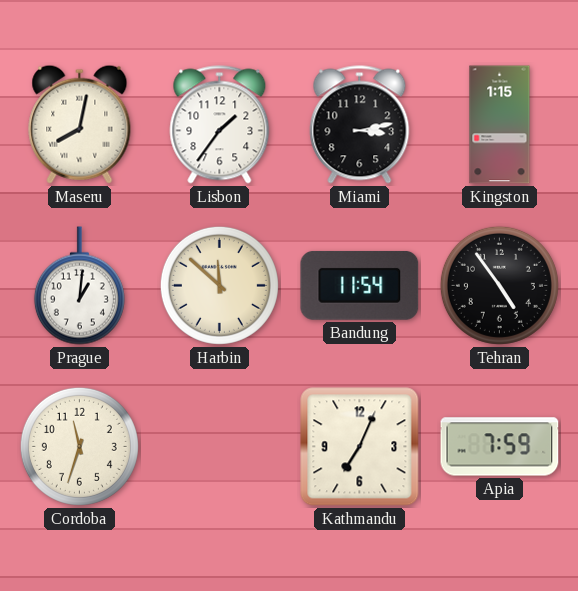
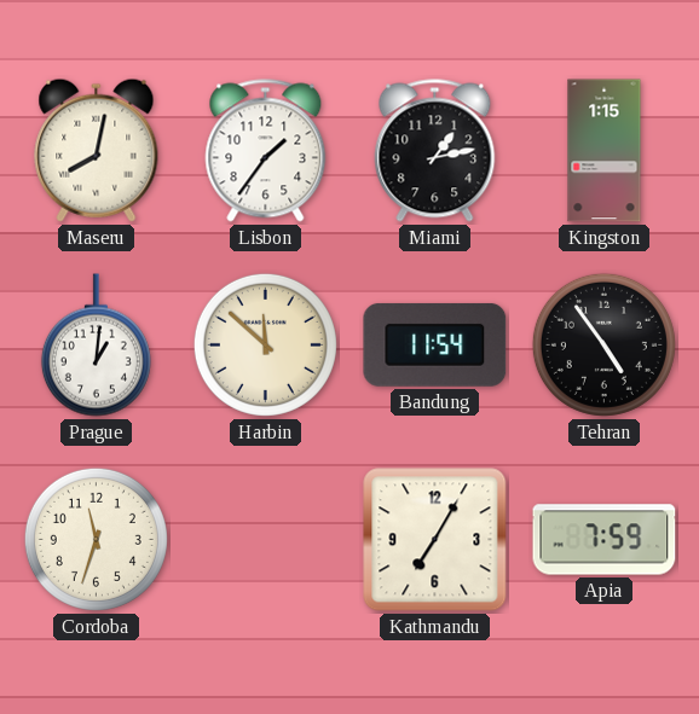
Miami: 3:13 -> 1:13
Kathmandu: 7:04 -> 7:05
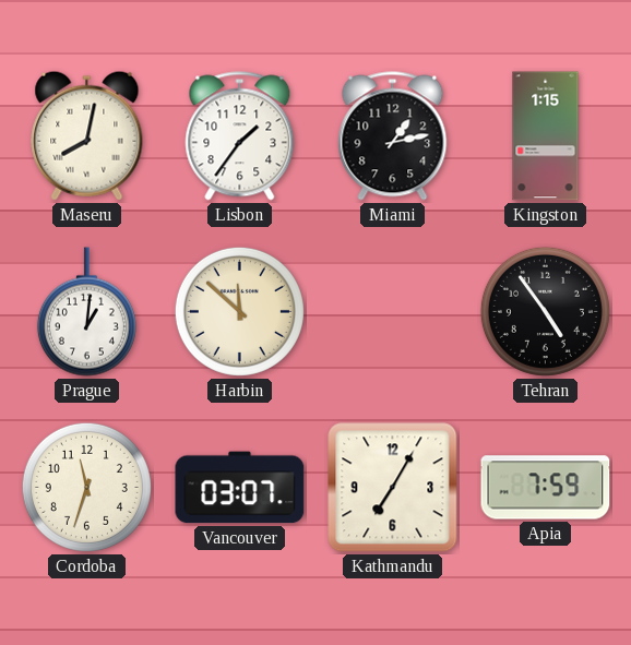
Bandung: 11:54 -> none
Vancouver: none -> 03:07
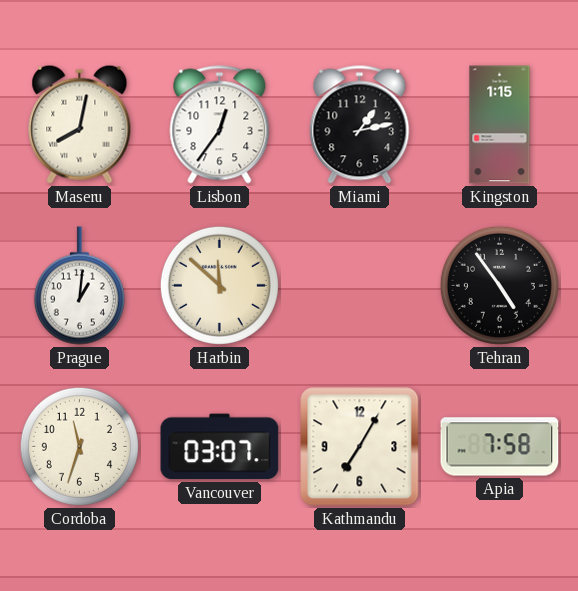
Lisbon: 1:36 -> 12:36
Apia: 7:59 -> 7:58
